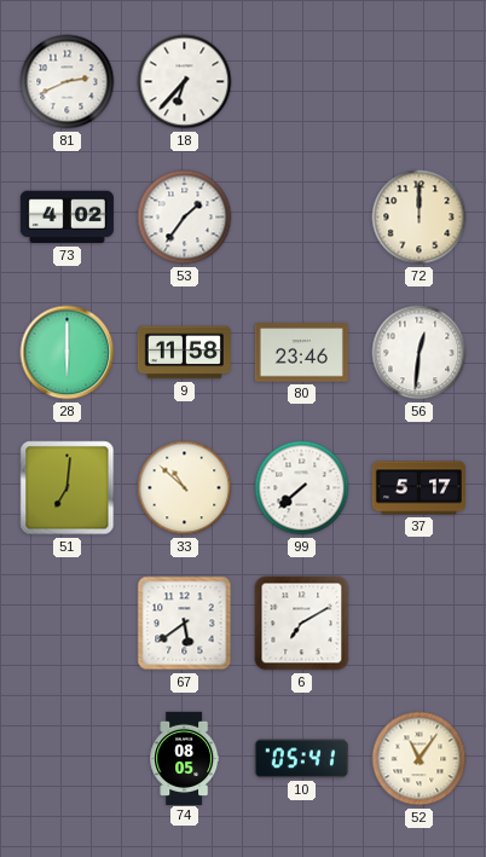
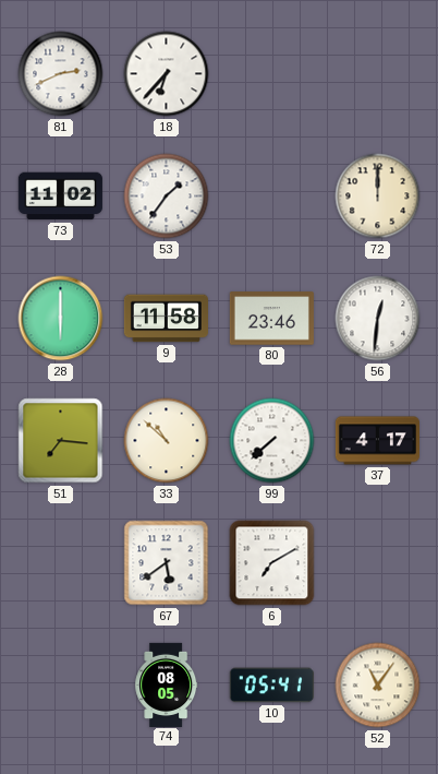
73: 4:02 -> 11:02
51: 7:01 -> 7:16
37: 5:17 -> 4:17
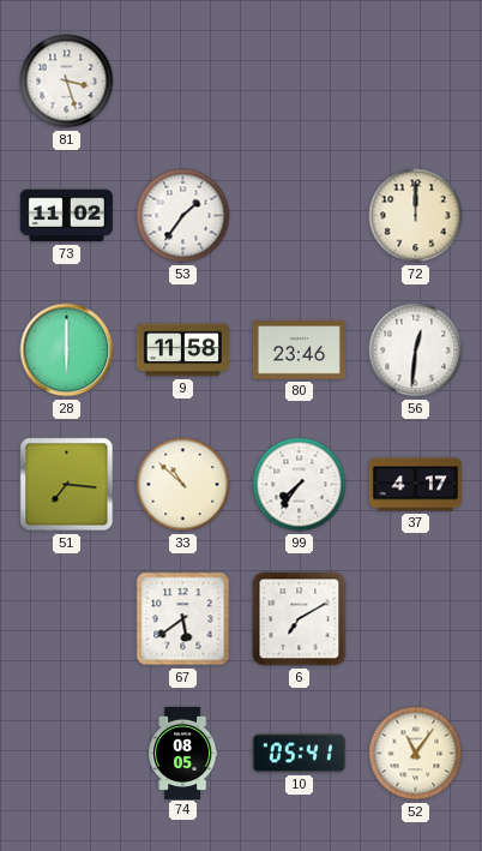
81: 2:41 -> 3:27
18: 6:37 -> none
99: 7:38 -> 7:36
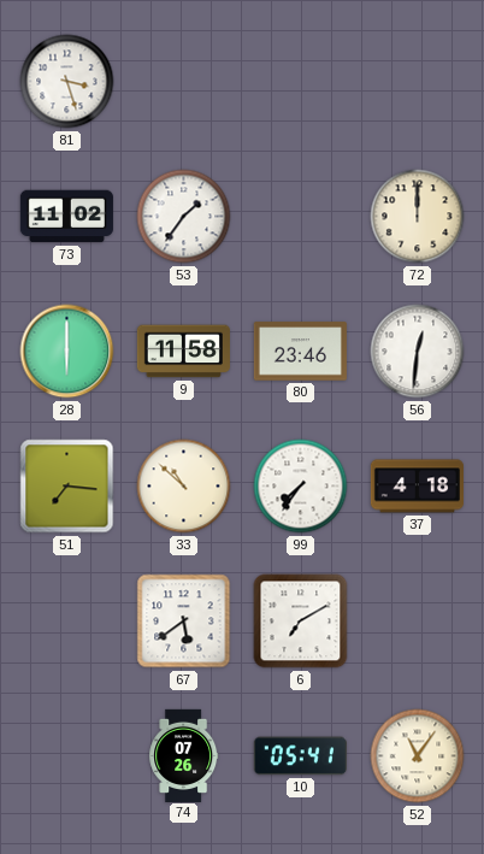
37: 4:17 -> 4:18
74: 08:05 -> 07:26
